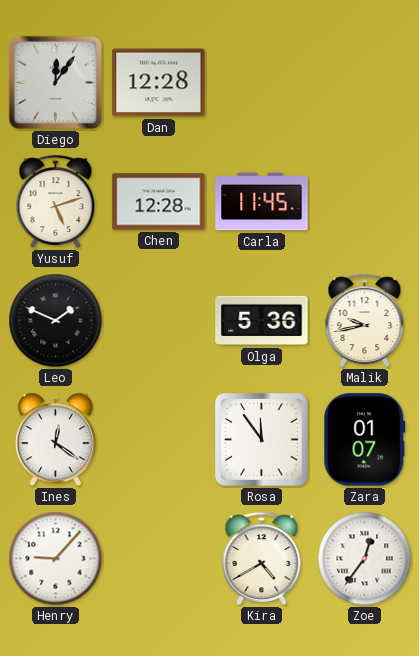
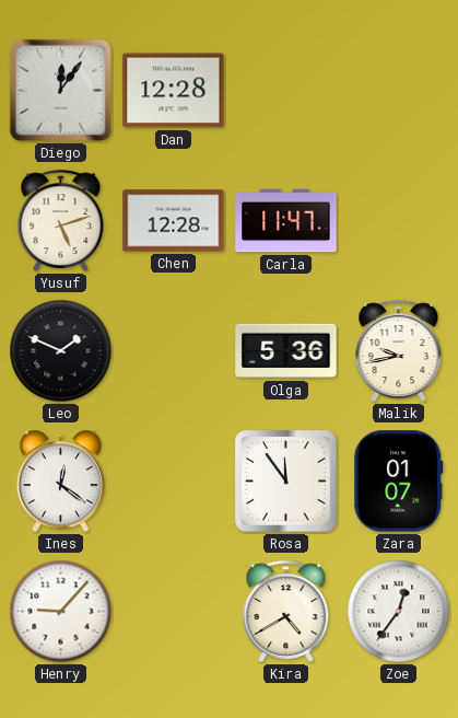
Carla: 11:45 -> 11:47
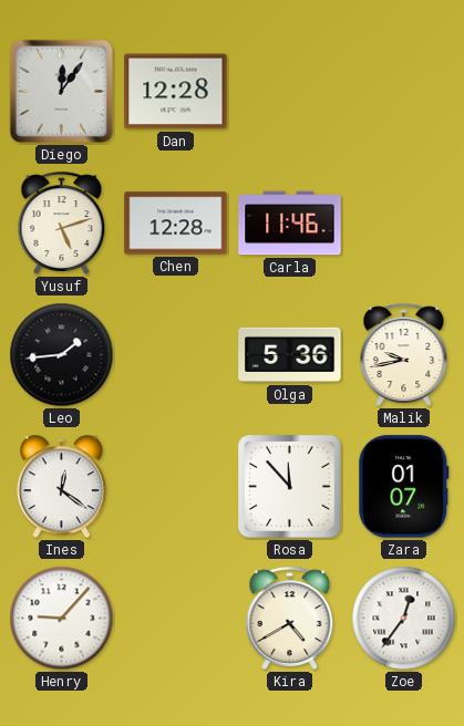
Carla: 11:47 -> 11:46
Leo: 1:49 -> 1:44
Rosa: 11:54 -> 11:53
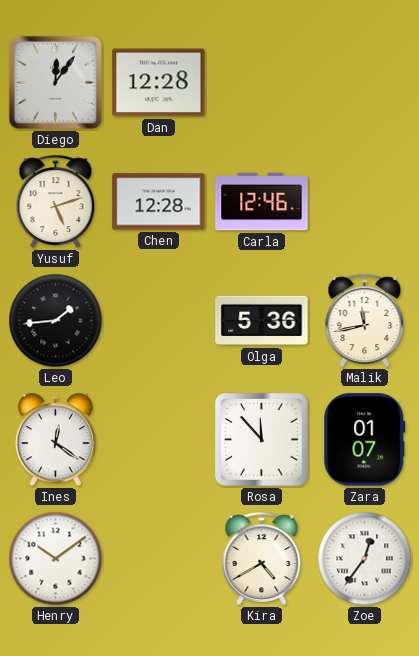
Carla: 11:46 -> 12:46
Malik: 9:43 -> 11:43
Henry: 9:07 -> 10:09
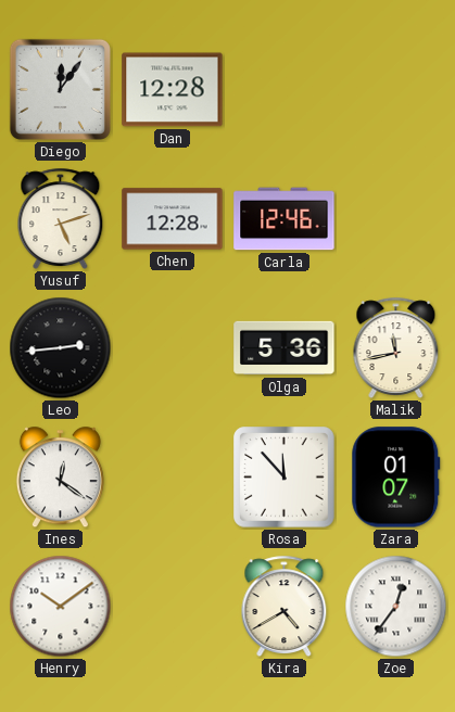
Leo: 1:44 -> 2:44
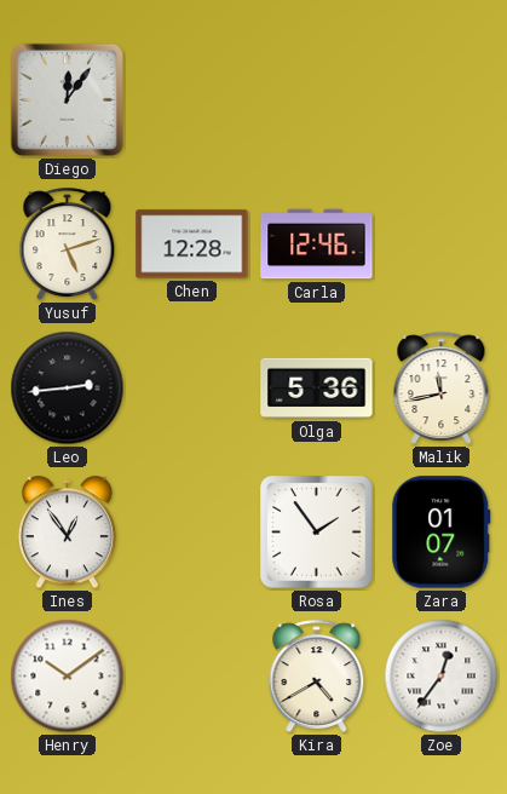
Dan: 12:28 -> none
Ines: 12:21 -> 12:54
Rosa: 11:53 -> 1:54
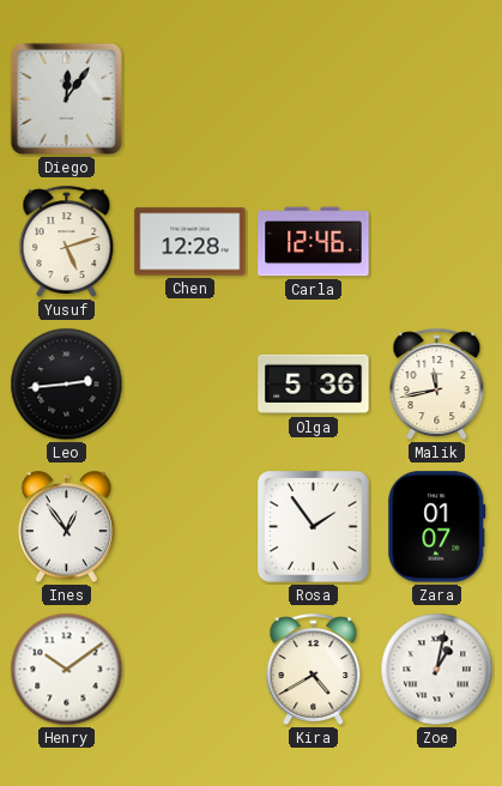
Zoe: 12:36 -> 1:02
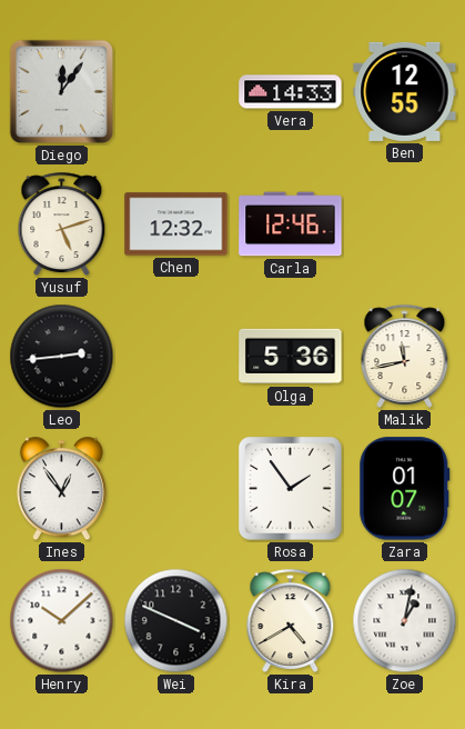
Vera: none -> 14:33
Ben: none -> 12:55
Chen: 12:28 -> 12:32
Henry: 10:09 -> 10:08
Wei: none -> 3:49
